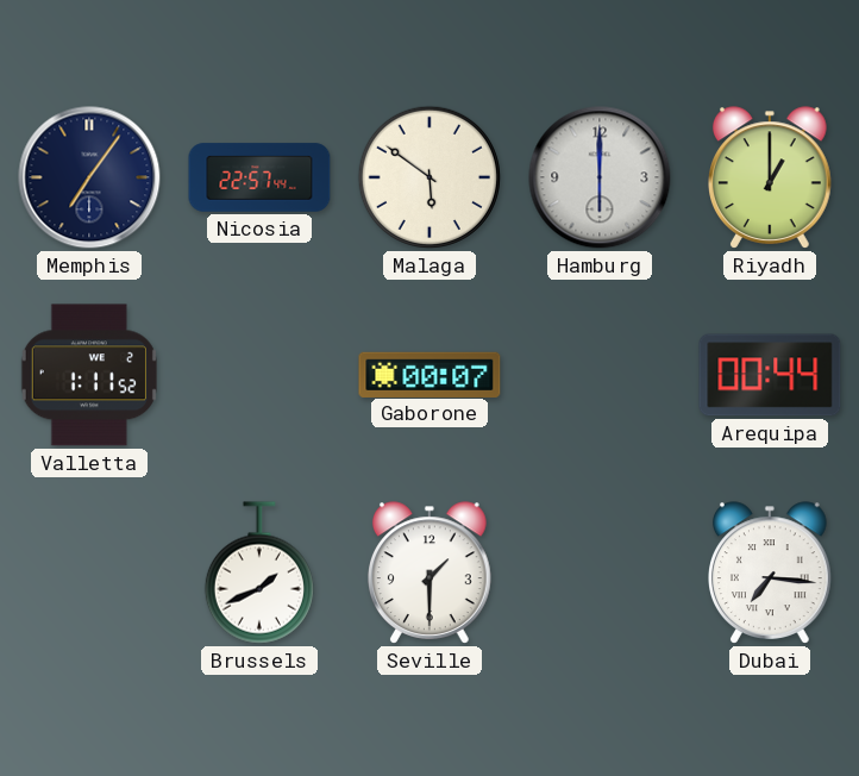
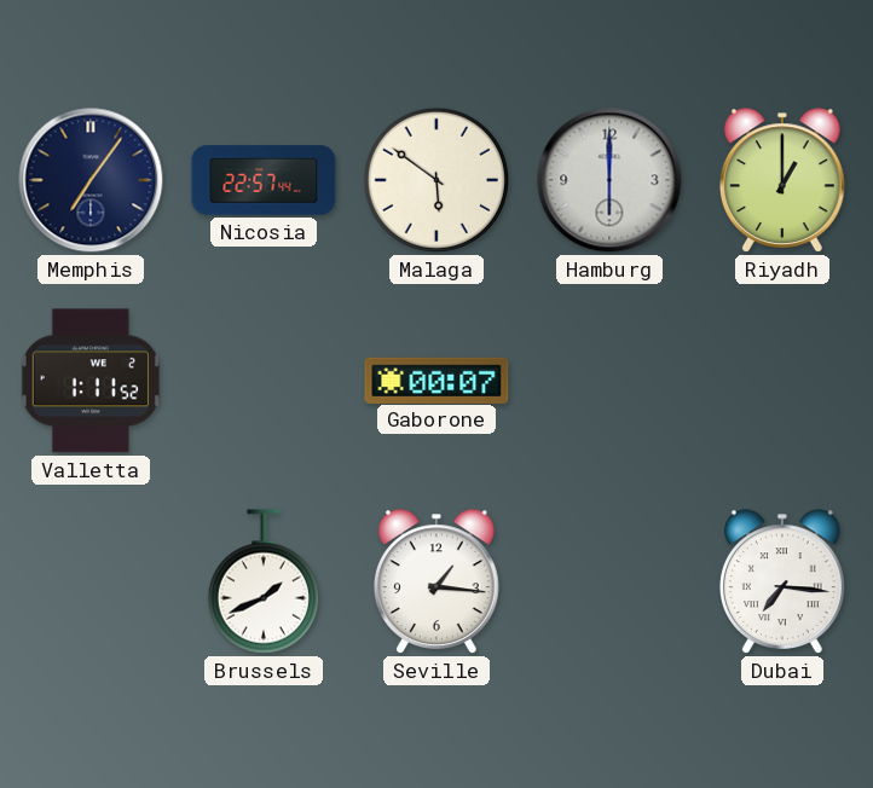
Arequipa: 00:44 -> none
Seville: 1:30 -> 1:16
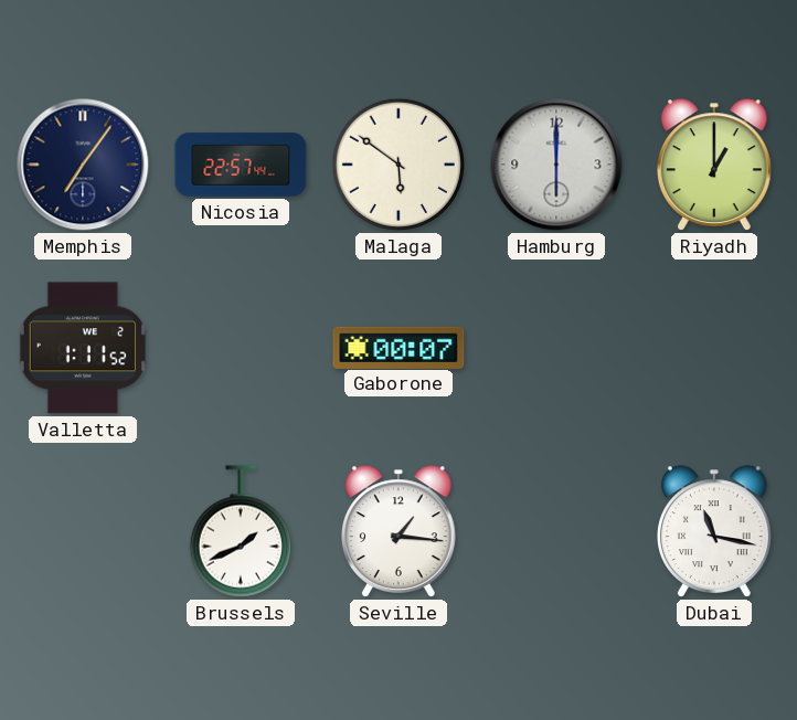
Dubai: 7:16 -> 11:17
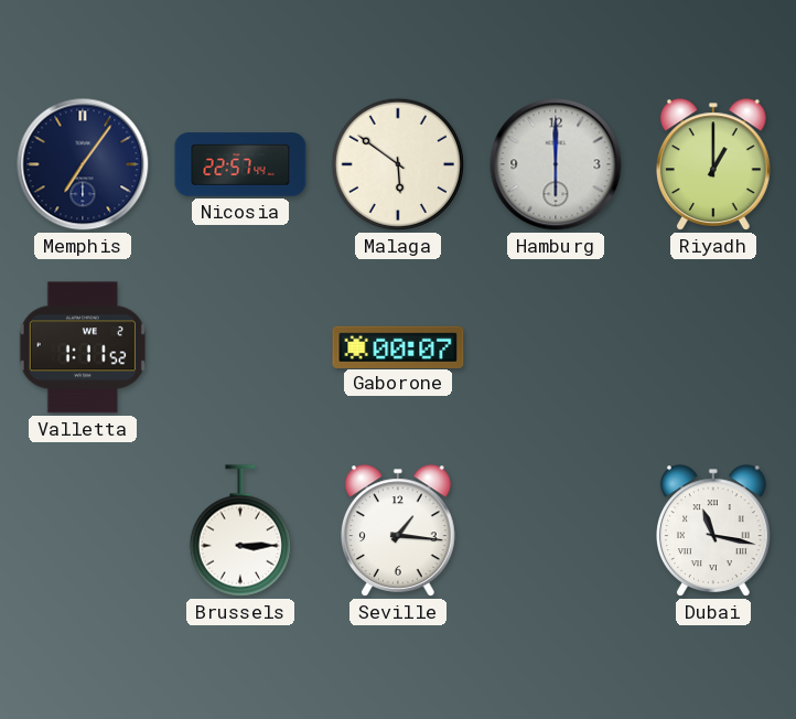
Brussels: 1:41 -> 3:15
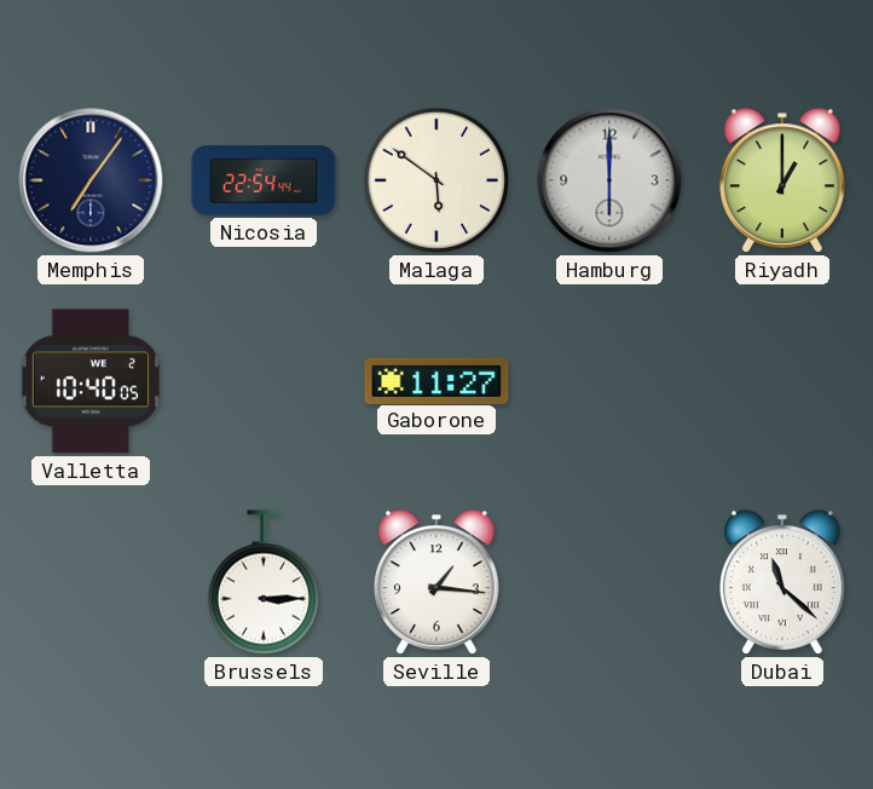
Nicosia: 22:57 -> 22:54
Valletta: 1:11 -> 10:40
Gaborone: 00:07 -> 11:27
Dubai: 11:17 -> 11:22
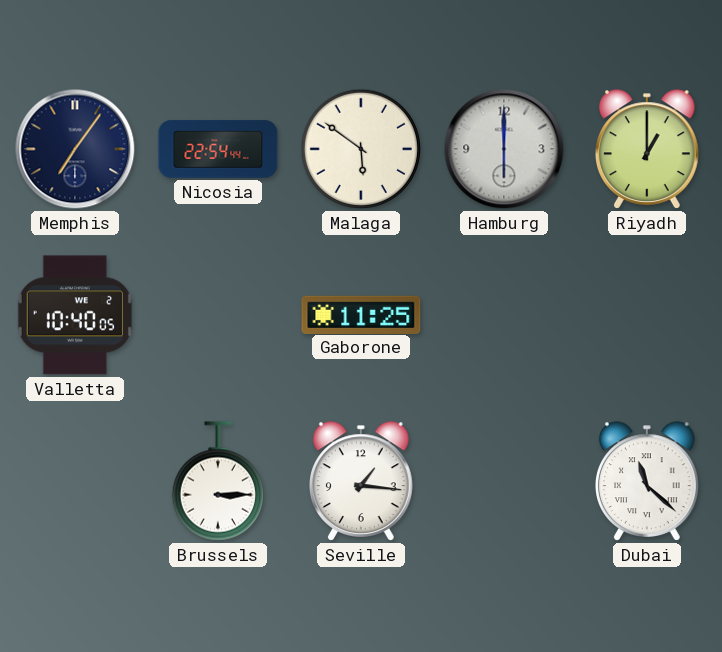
Gaborone: 11:27 -> 11:25
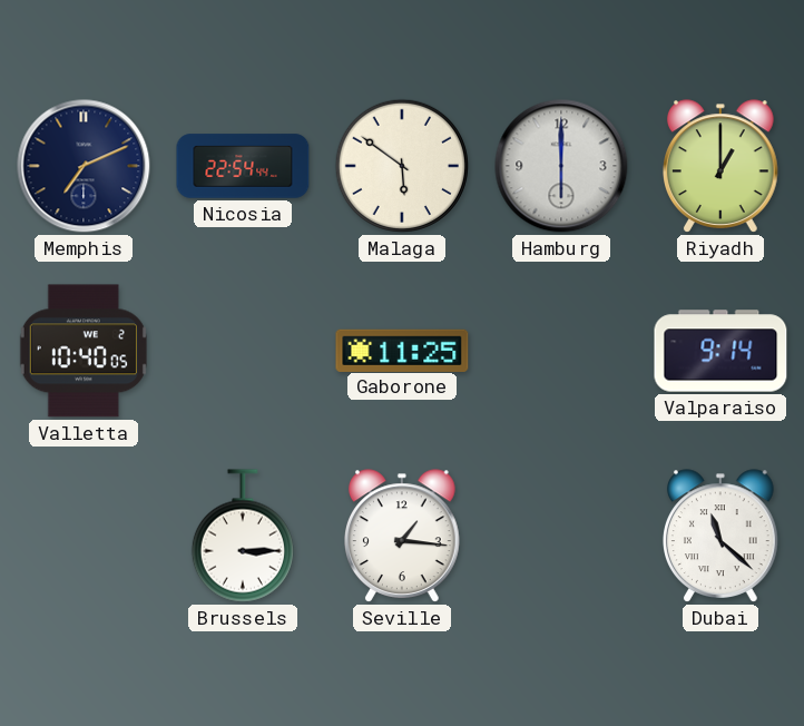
Memphis: 7:06 -> 7:11
Valparaiso: none -> 9:14
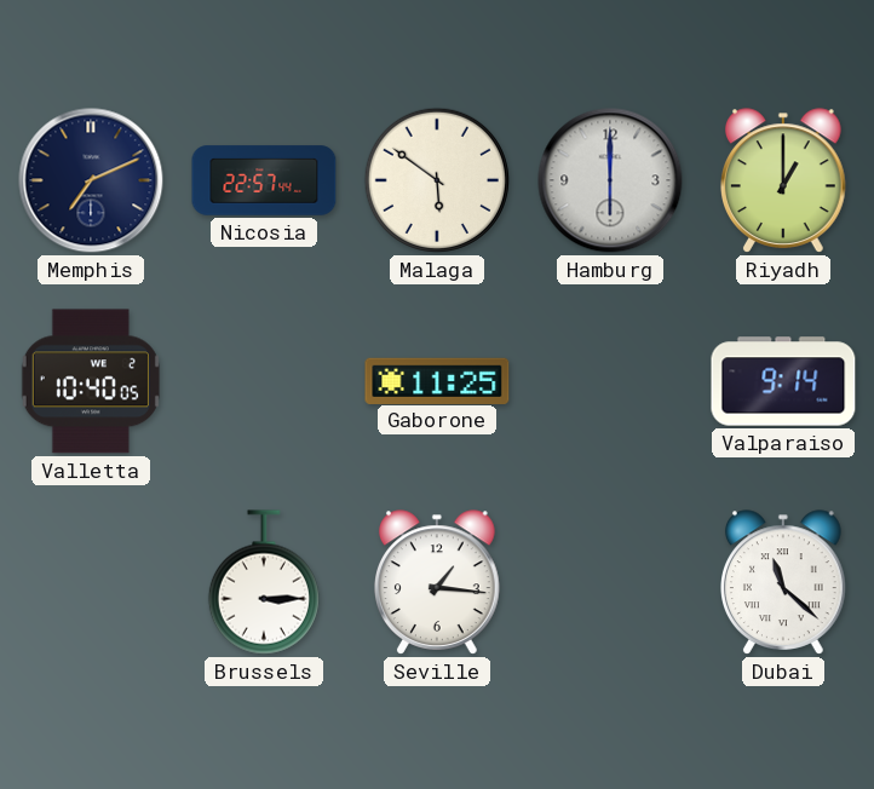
Nicosia: 22:54 -> 22:57
